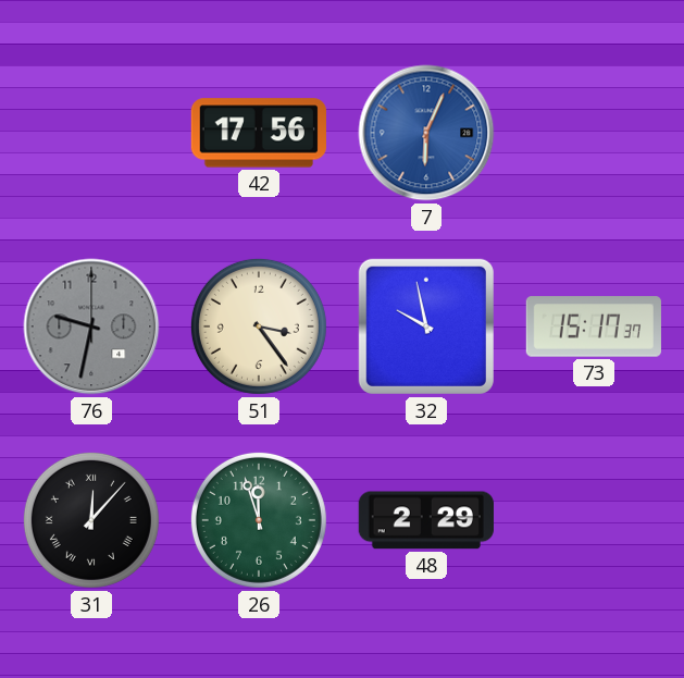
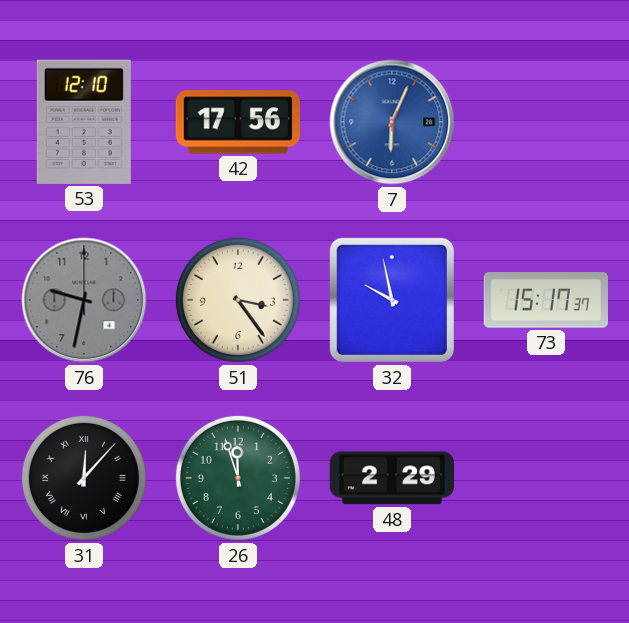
53: none -> 12:10
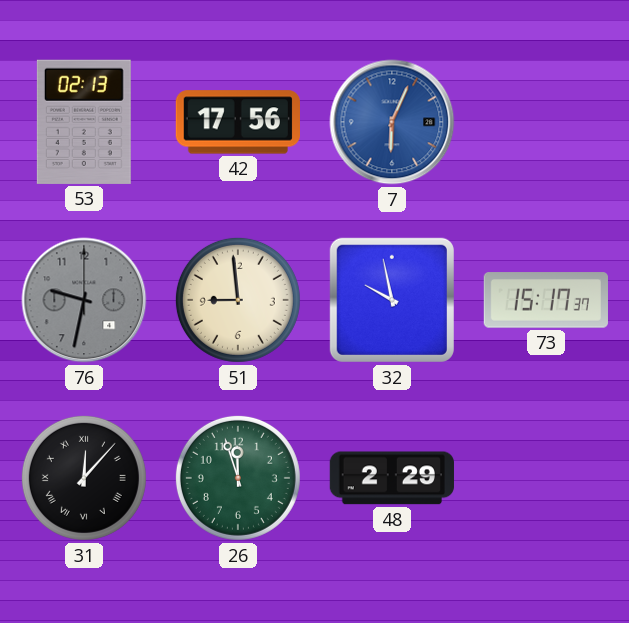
53: 12:10 -> 02:13
51: 3:24 -> 8:59
